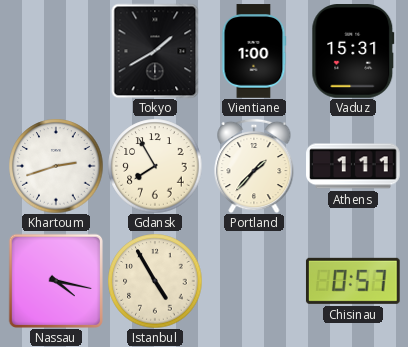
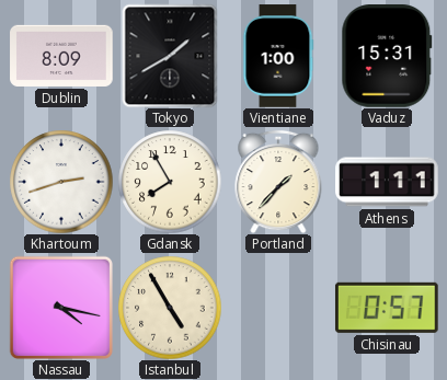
Dublin: none -> 8:09
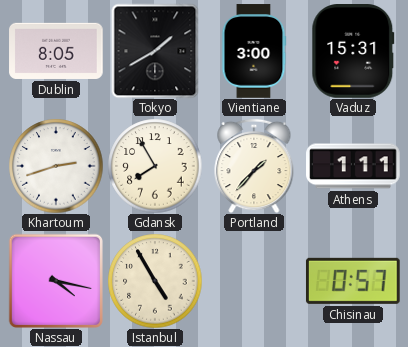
Dublin: 8:09 -> 8:05
Vientiane: 1:00 -> 3:00
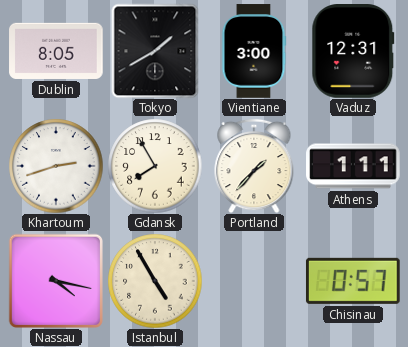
Vaduz: 15:31 -> 12:31
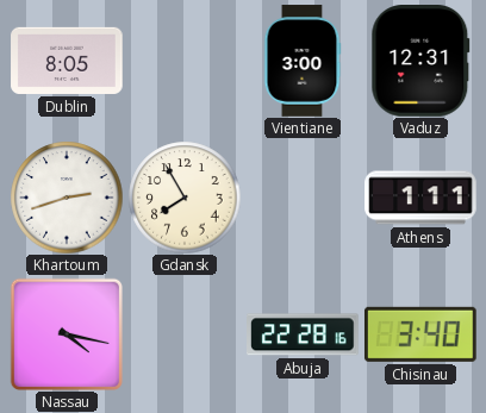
Tokyo: 1:40 -> none
Portland: 1:37 -> none
Istanbul: 4:55 -> none
Abuja: none -> 22:28
Chisinau: 0:57 -> 3:40
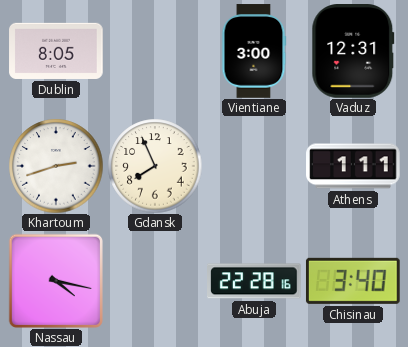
Gdansk: 7:55 -> 7:56
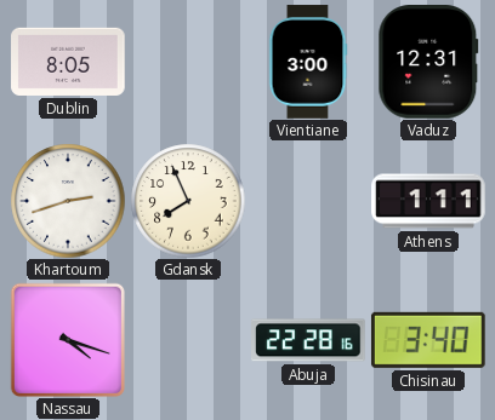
Nassau: 4:17 -> 4:18
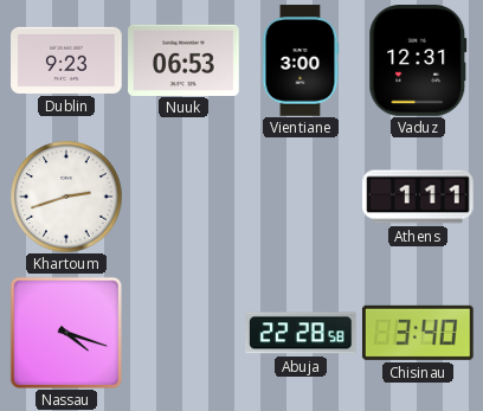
Dublin: 8:05 -> 9:23
Nuuk: none -> 06:53
Gdansk: 7:56 -> none
Abuja: 22:28:16 -> 22:28:58
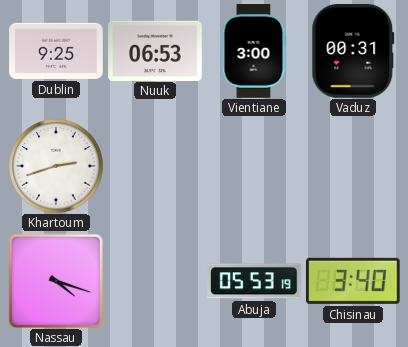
Dublin: 9:23 -> 9:25
Vaduz: 12:31 -> 00:31
Athens: 1:11 -> none
Abuja: 22:28 -> 05:53
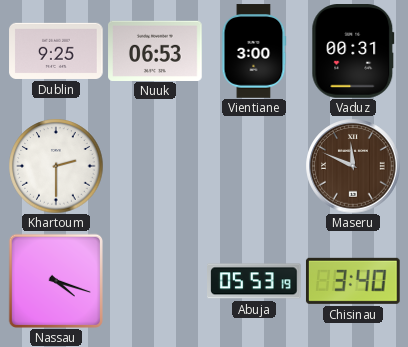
Khartoum: 2:42 -> 2:30
Maseru: none -> 11:49
